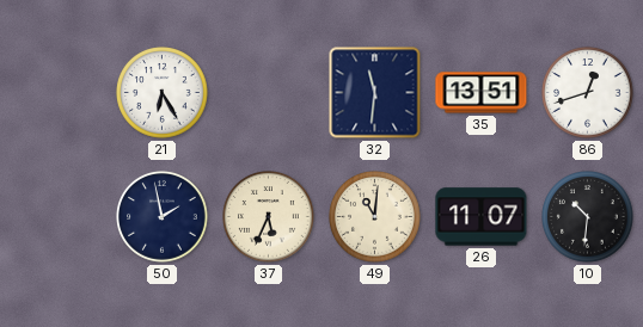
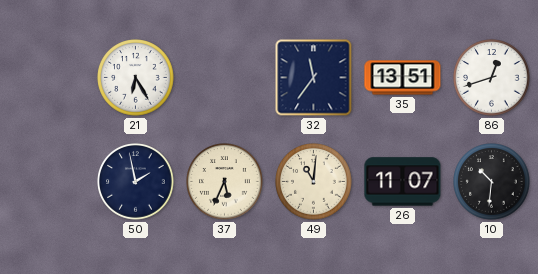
32: 11:31 -> 11:36
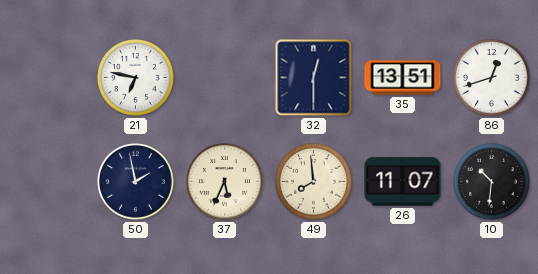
21: 6:25 -> 6:47
32: 11:36 -> 12:30
49: 11:01 -> 7:59
